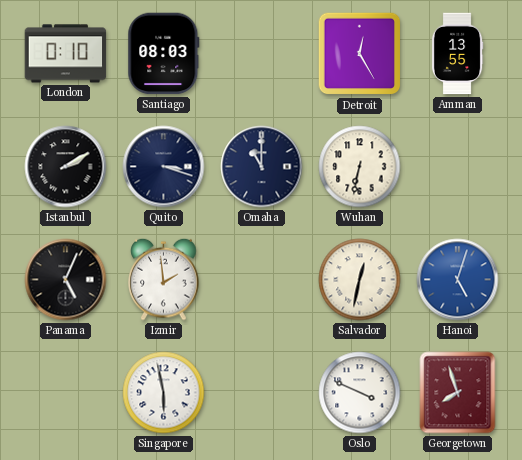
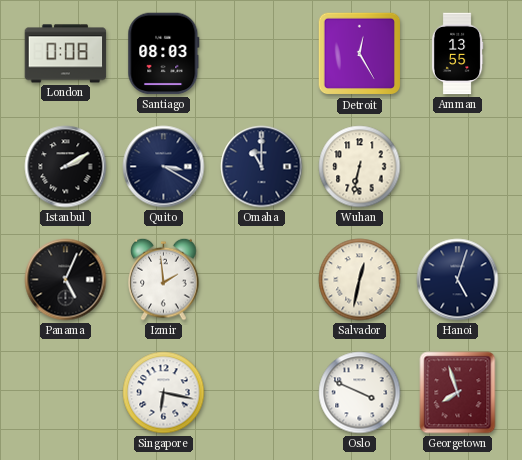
London: 0:10 -> 0:08
Quito: 3:18 -> 3:20
Hanoi dial: blue -> navy
Singapore: 5:58 -> 6:17
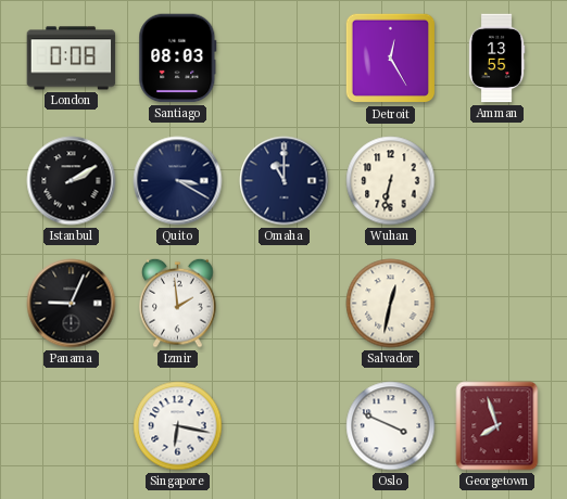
Panama: 5:04 -> 9:04
Hanoi: 5:03 -> none
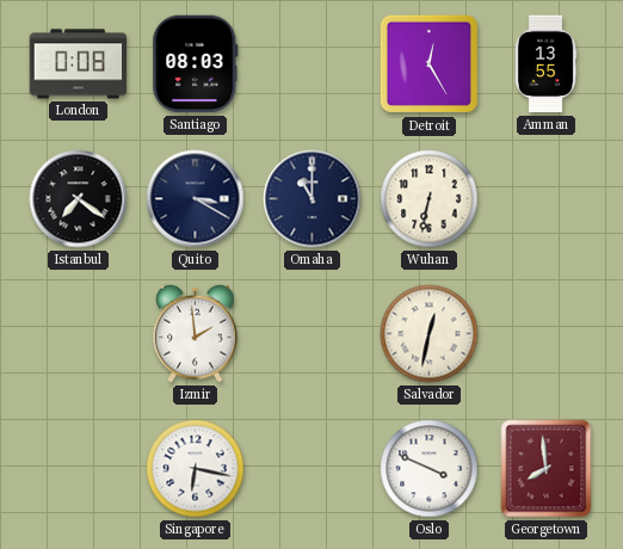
Istanbul: 2:10 -> 7:21
Panama: 9:04 -> none
Georgetown: 7:57 -> 7:59
